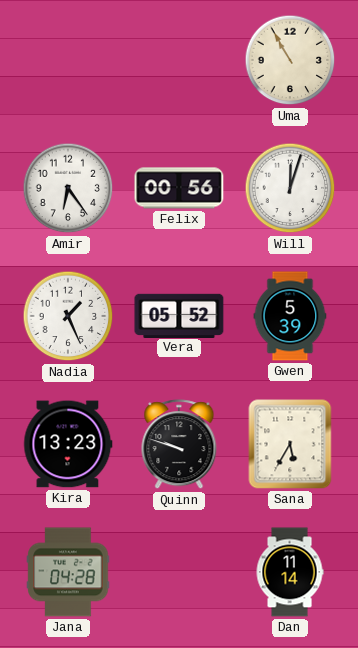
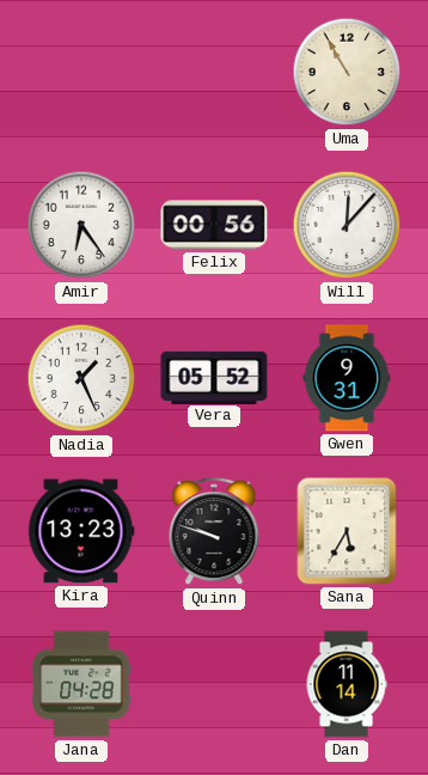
Will: 12:03 -> 12:07
Gwen: 5:39 -> 9:31
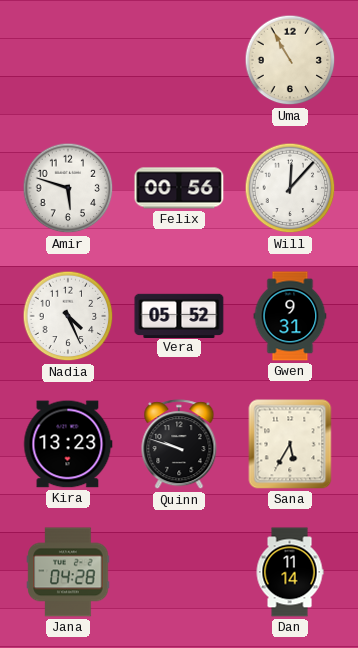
Amir: 6:24 -> 5:48
Nadia: 1:26 -> 4:26
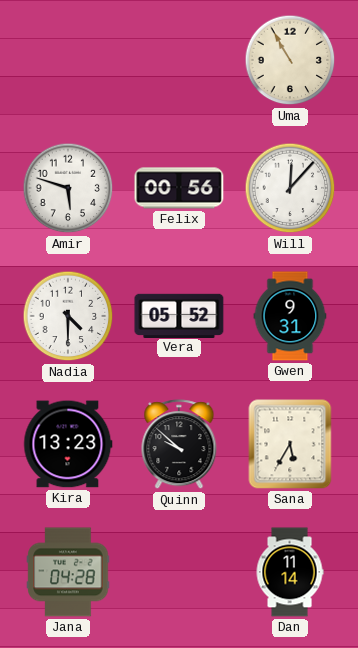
Nadia: 4:26 -> 4:30
Quinn: 9:48 -> 9:52
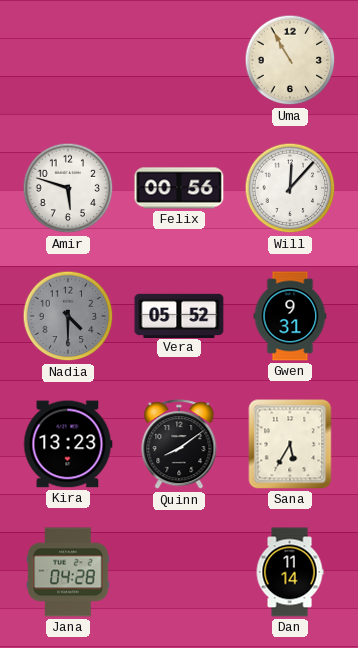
Nadia dial: white -> grey
Quinn: 9:52 -> 8:09
